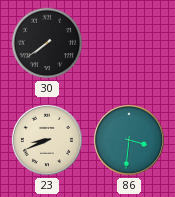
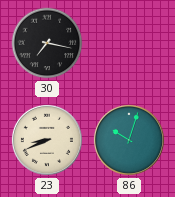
30: 7:39 -> 7:17
86: 3:31 -> 10:03
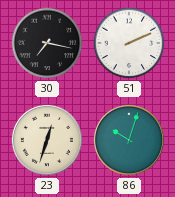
51: none -> 2:11
23: 8:41 -> 12:33
